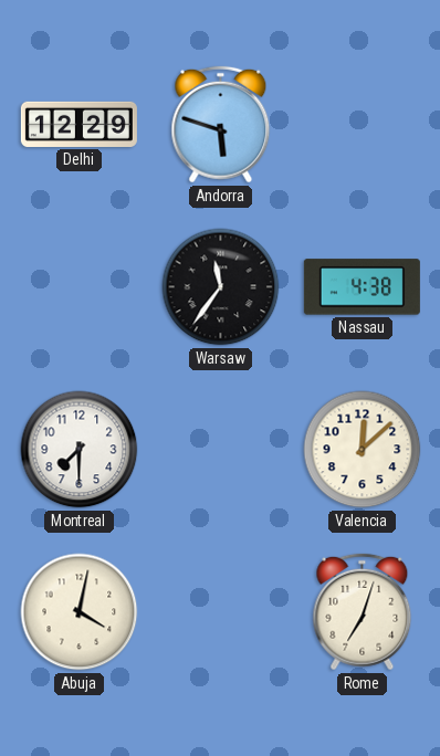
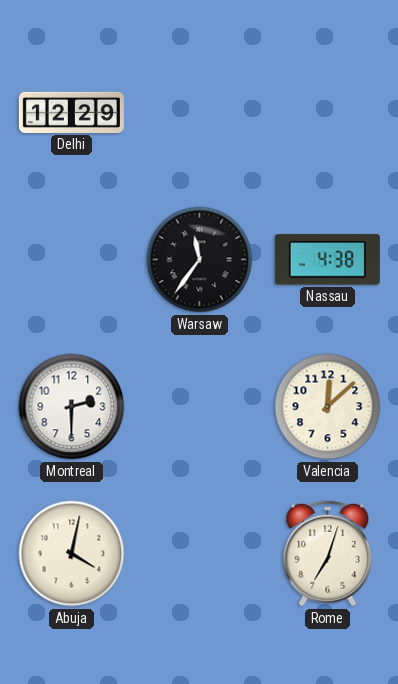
Andorra: 5:48 -> none
Montreal: 7:30 -> 2:30
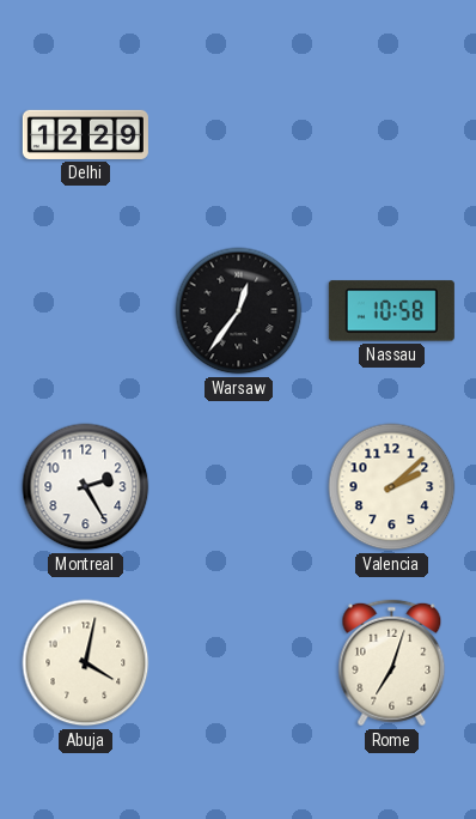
Warsaw: 11:36 -> 12:36
Nassau: 4:38 -> 10:58
Montreal: 2:30 -> 2:25
Valencia: 12:08 -> 2:08
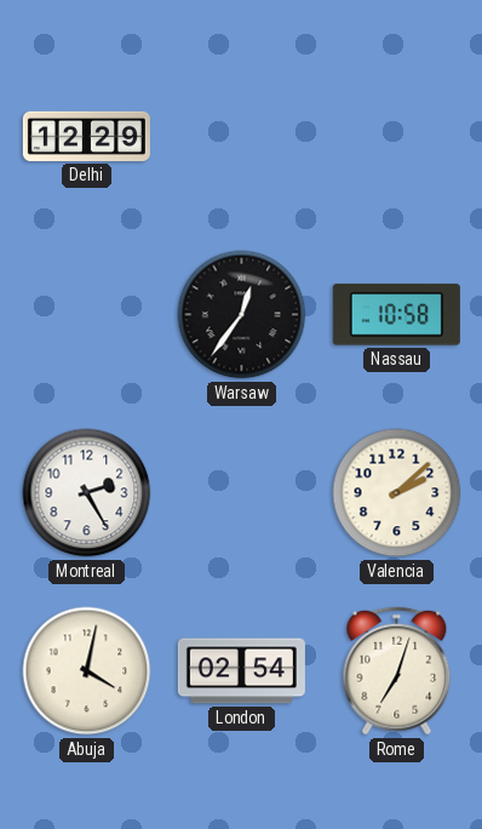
London: none -> 02:54
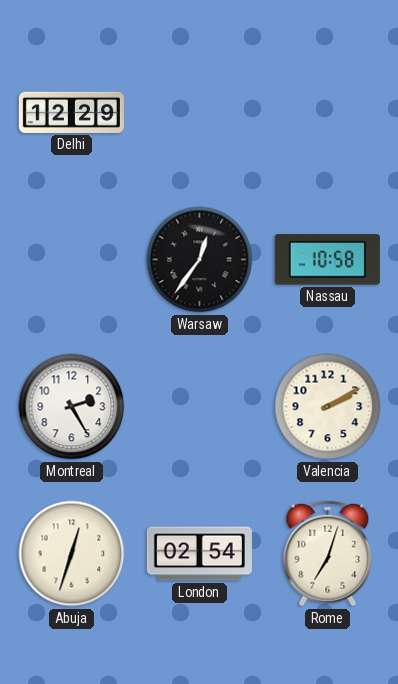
Valencia: 2:08 -> 2:10
Abuja: 4:02 -> 12:33
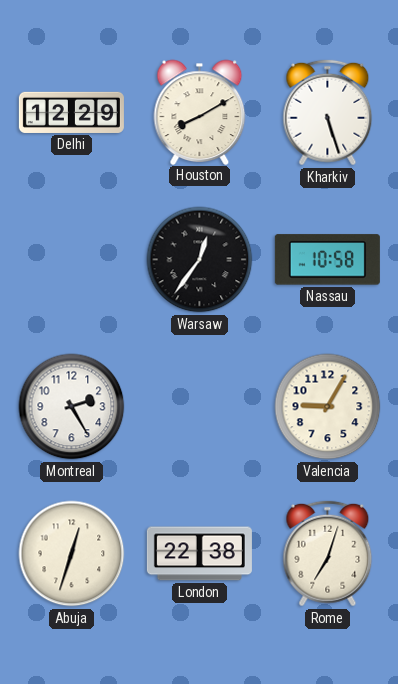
Houston: none -> 8:10
Kharkiv: none -> 5:27
Valencia: 2:10 -> 9:05
London: 02:54 -> 22:38
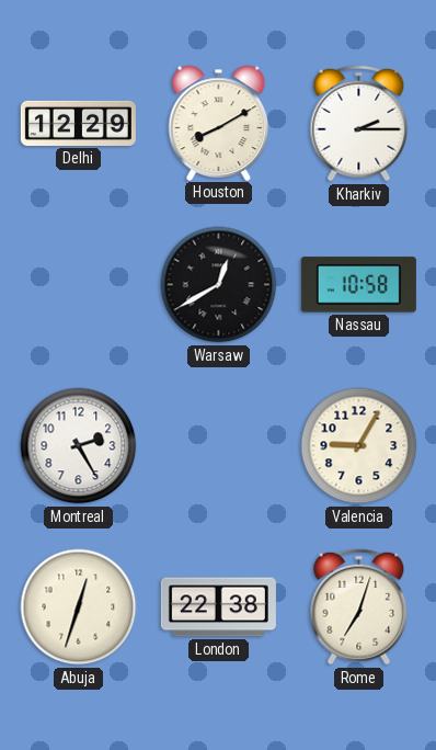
Kharkiv: 5:27 -> 2:15
Warsaw: 12:36 -> 12:40
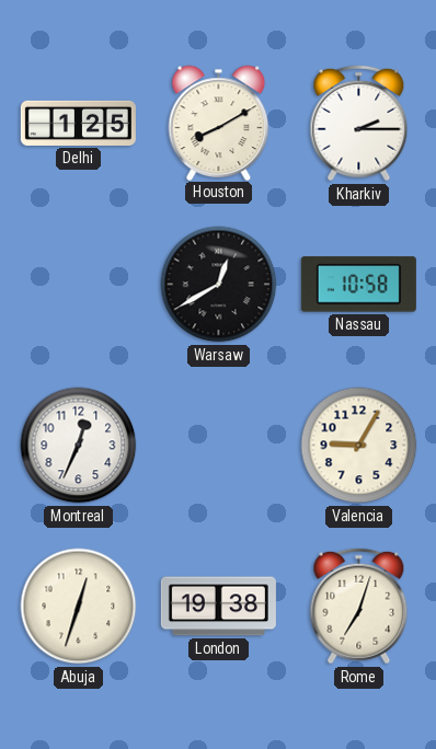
Delhi: 12:29 -> 1:25
Montreal: 2:25 -> 12:34
London: 22:38 -> 19:38
